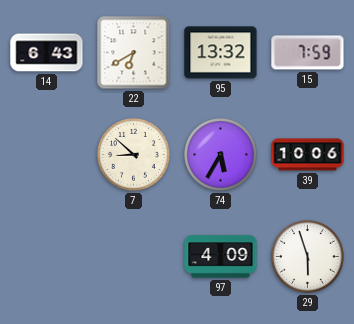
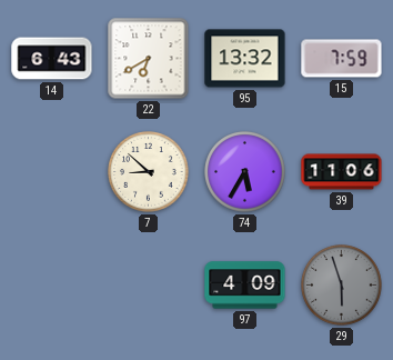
39: 10:06 -> 11:06
29 dial: white -> grey
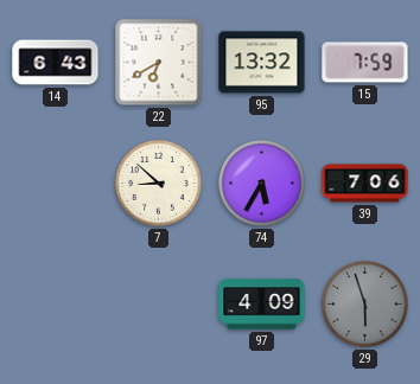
39: 11:06 -> 7:06
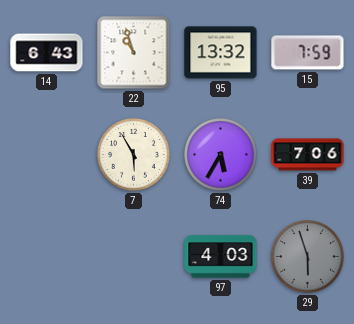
22: 6:40 -> 10:57
7: 8:52 -> 5:55
97: 4:09 -> 4:03
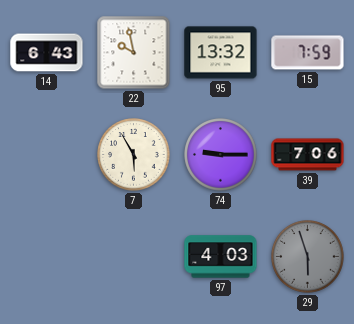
22: 10:57 -> 9:58
74: 5:35 -> 9:15
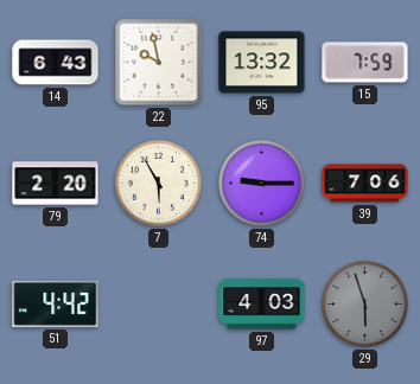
79: none -> 2:20
51: none -> 4:42
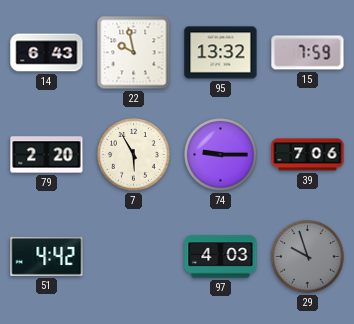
29: 5:57 -> 9:57
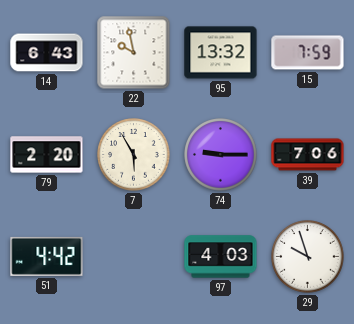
29 dial: grey -> white
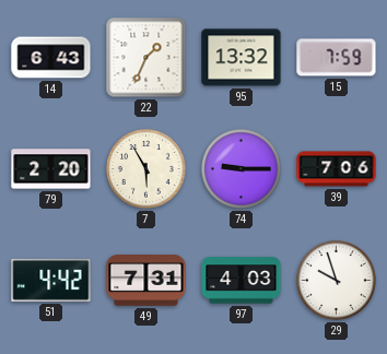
22: 9:58 -> 1:34
49: none -> 7:31
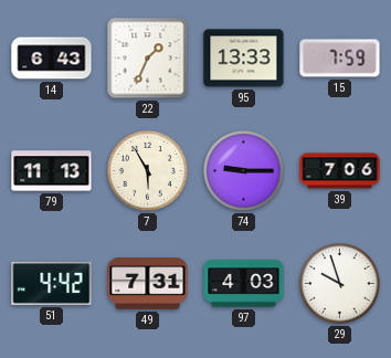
95: 13:32 -> 13:33
79: 2:20 -> 11:13
